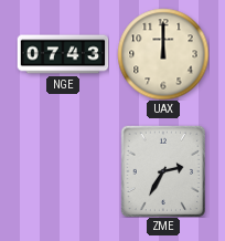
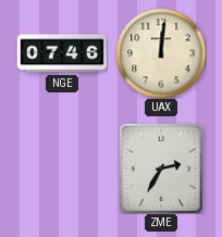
NGE: 07:43 -> 07:46
UAX: 12:00 -> 12:01
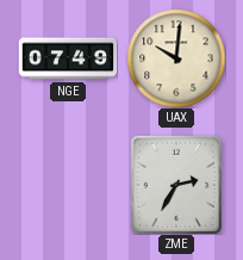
NGE: 07:46 -> 07:49
UAX: 12:01 -> 10:01
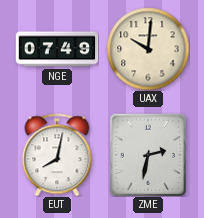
EUT: none -> 8:02
ZME: 2:35 -> 2:32
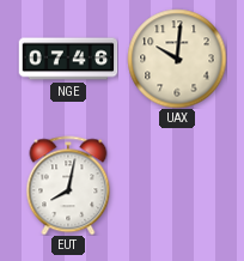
NGE: 07:49 -> 07:46
ZME: 2:32 -> none
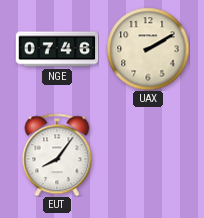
UAX: 10:01 -> 2:10
EUT: 8:02 -> 8:06
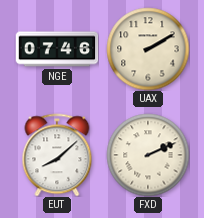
EUT: 8:06 -> 8:08
FXD: none -> 2:11
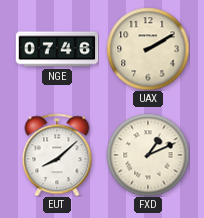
FXD: 2:11 -> 1:11
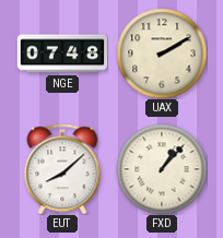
NGE: 07:46 -> 07:48
FXD: 1:11 -> 1:07
